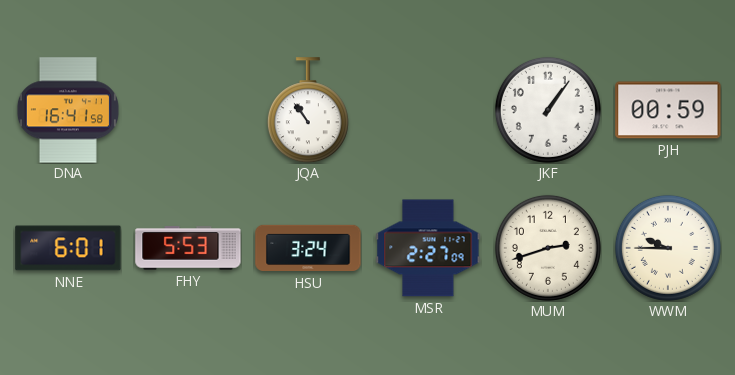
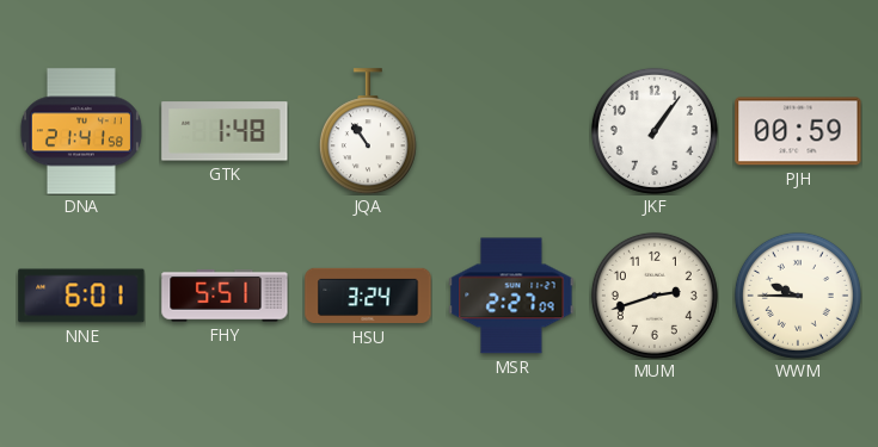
DNA: 16:41 -> 21:41
GTK: none -> 1:48
FHY: 5:53 -> 5:51
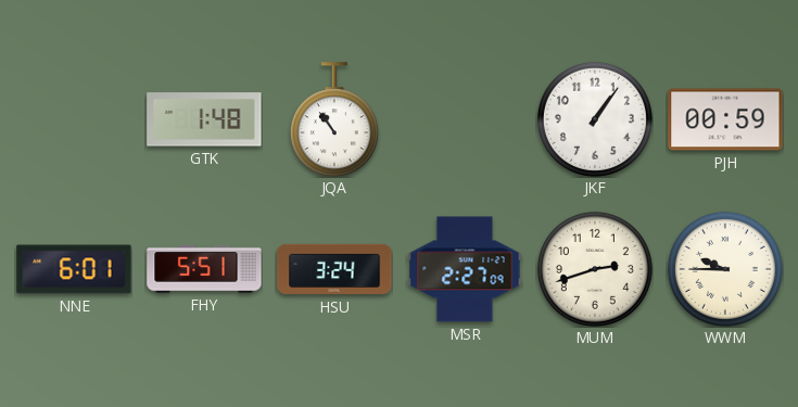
DNA: 21:41 -> none
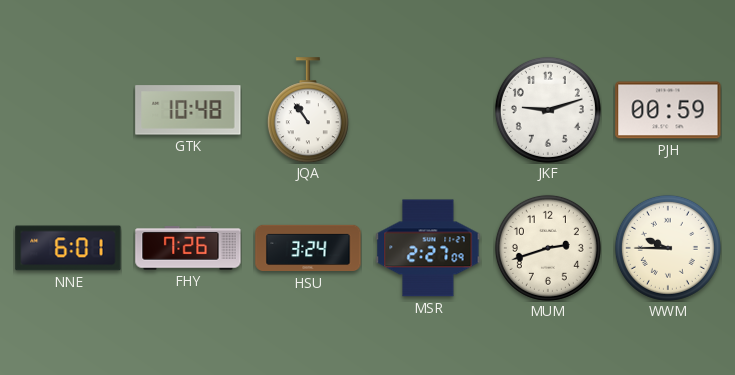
GTK: 1:48 -> 10:48
JKF: 1:06 -> 9:12
FHY: 5:51 -> 7:26
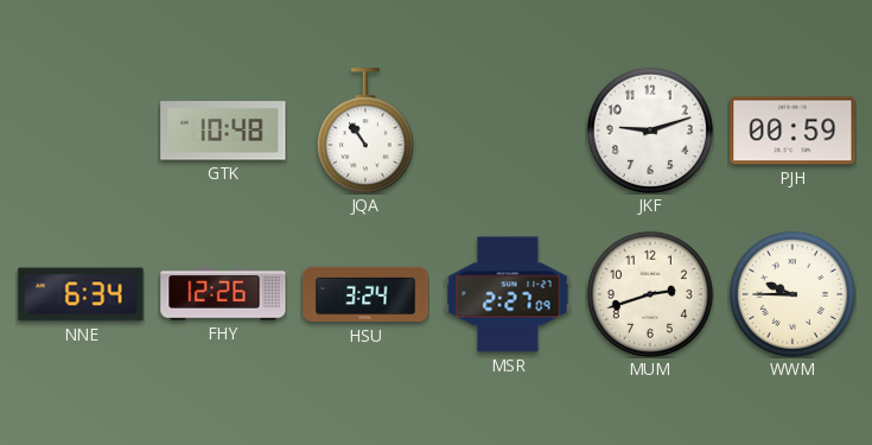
NNE: 6:01 -> 6:34
FHY: 7:26 -> 12:26
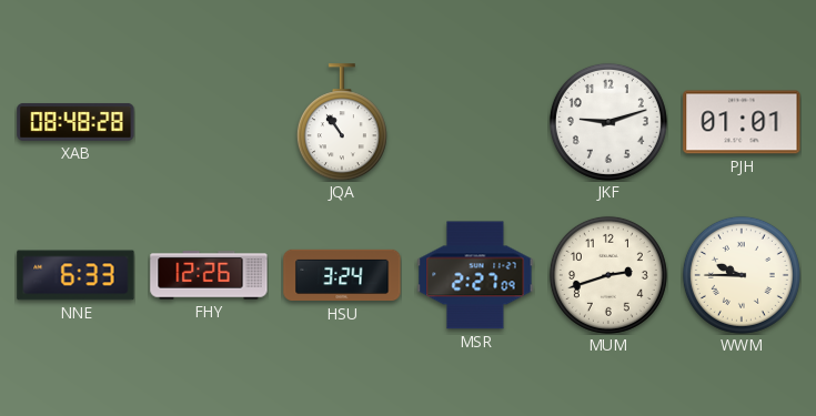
XAB: none -> 08:48
GTK: 10:48 -> none
PJH: 00:59 -> 01:01
NNE: 6:34 -> 6:33
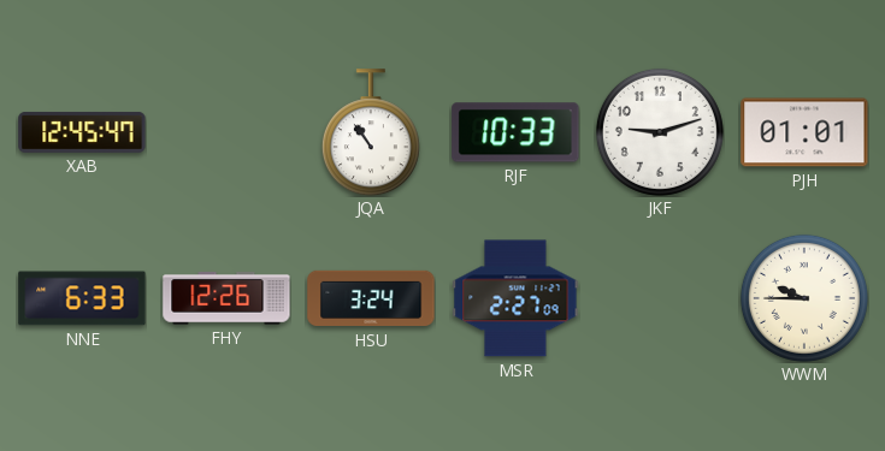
XAB: 08:48 -> 12:45
RJF: none -> 10:33
MUM: 2:42 -> none
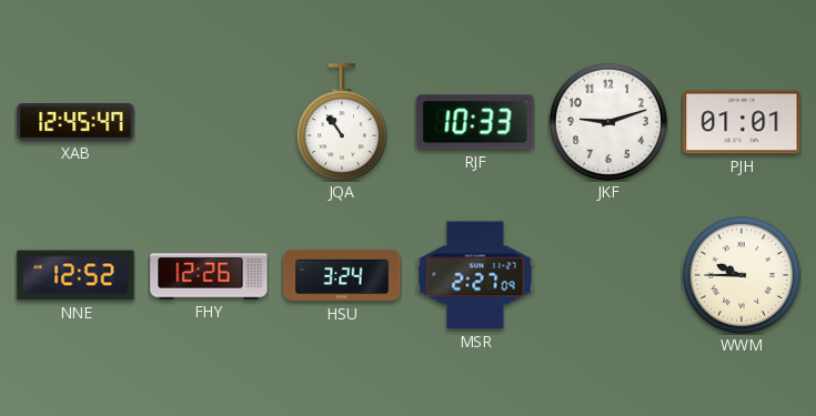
NNE: 6:33 -> 12:52
